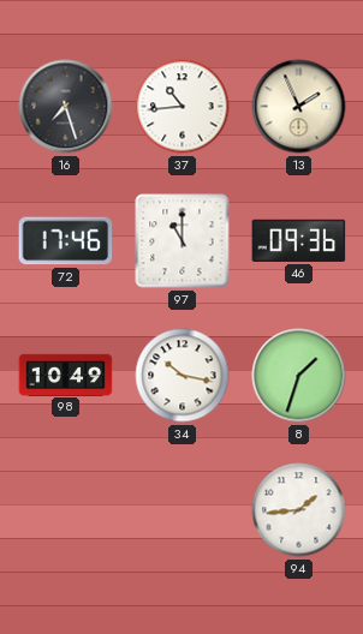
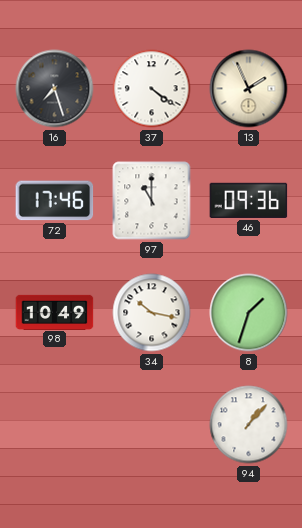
37: 10:44 -> 4:21
94: 1:44 -> 1:07
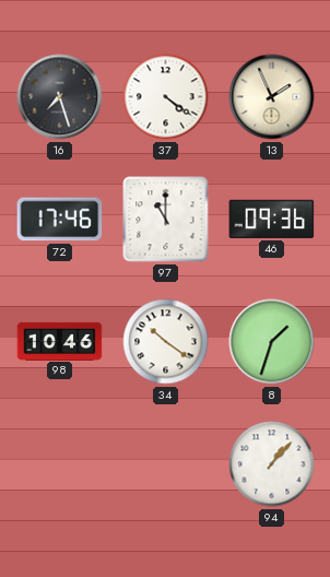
98: 10:49 -> 10:46
34: 10:17 -> 10:21
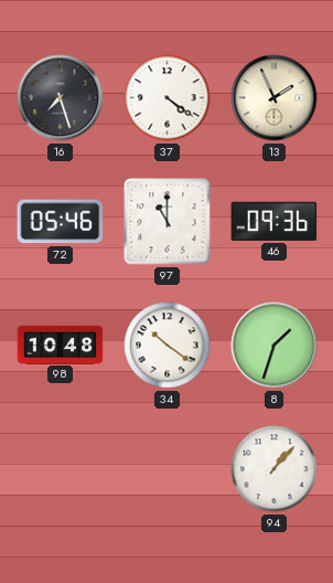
72: 17:46 -> 05:46
98: 10:46 -> 10:48
